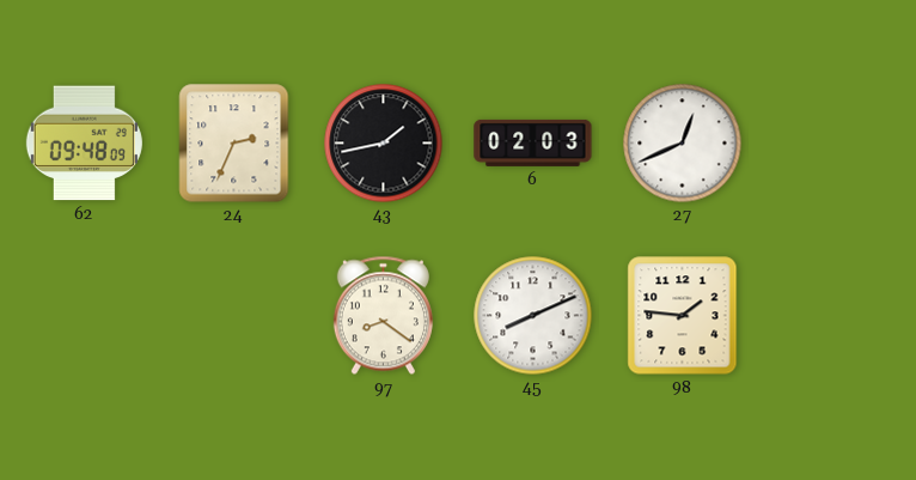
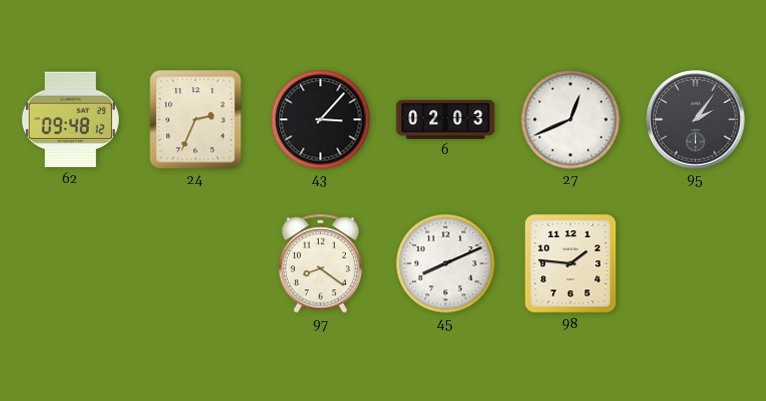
62: 09:48:09 -> 09:48:12
43: 1:43 -> 3:07
95: none -> 2:06
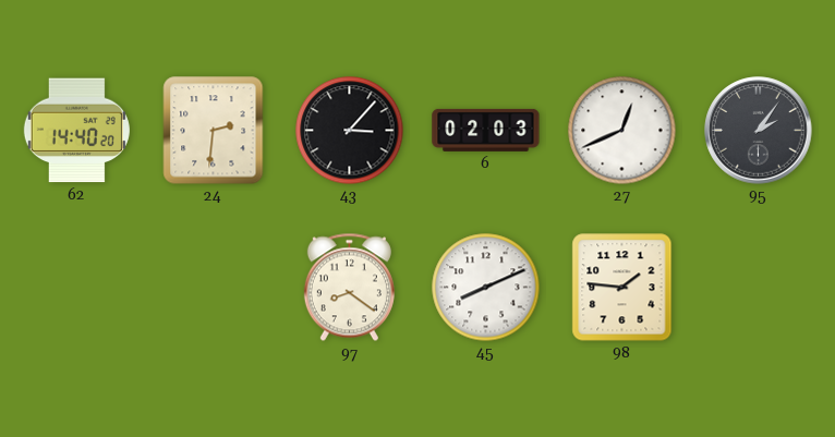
62: 09:48 -> 14:40
24: 2:34 -> 2:31
